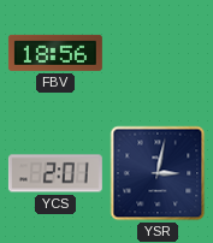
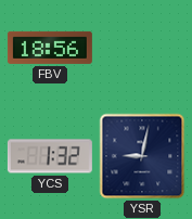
YCS: 2:01 -> 1:32
YSR: 3:02 -> 9:02
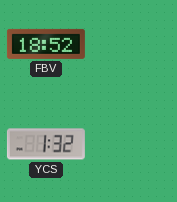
FBV: 18:56 -> 18:52
YSR: 9:02 -> none
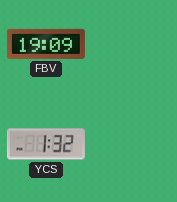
FBV: 18:52 -> 19:09
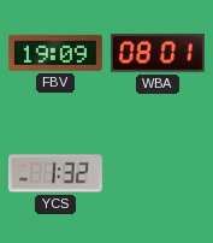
WBA: none -> 08:01
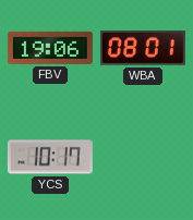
FBV: 19:09 -> 19:06
YCS: 1:32 -> 10:17
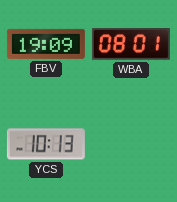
FBV: 19:06 -> 19:09
YCS: 10:17 -> 10:13
